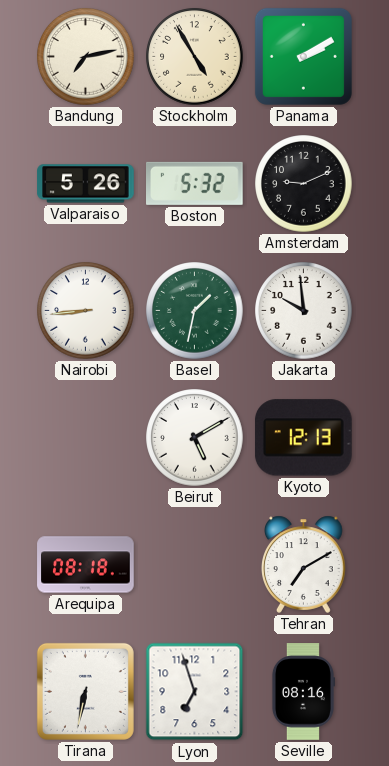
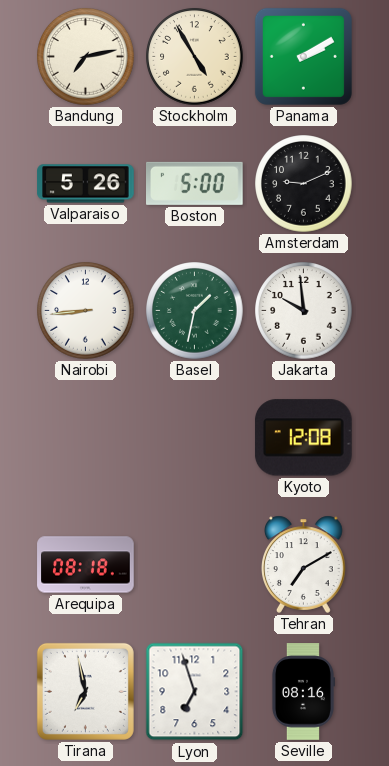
Boston: 5:32 -> 5:00
Beirut: 5:10 -> none
Kyoto: 12:13 -> 12:08
Tirana: 6:32 -> 6:58
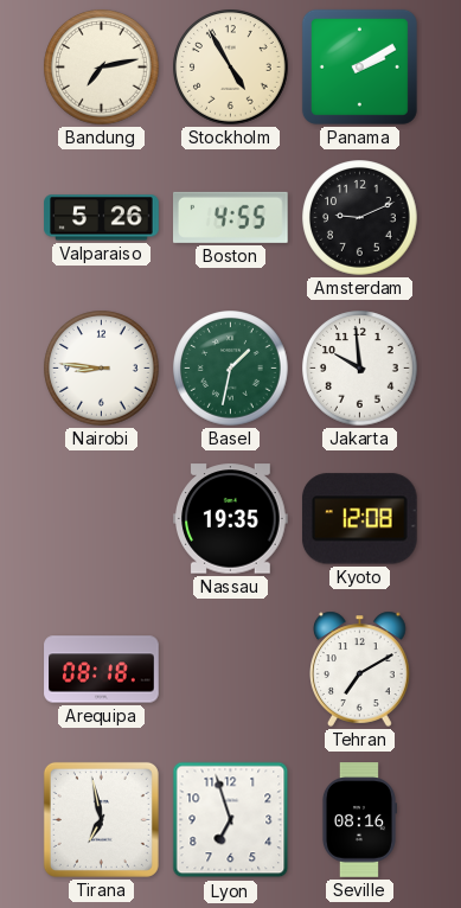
Boston: 5:00 -> 4:55
Nairobi: 8:44 -> 8:46
Nassau: none -> 19:35
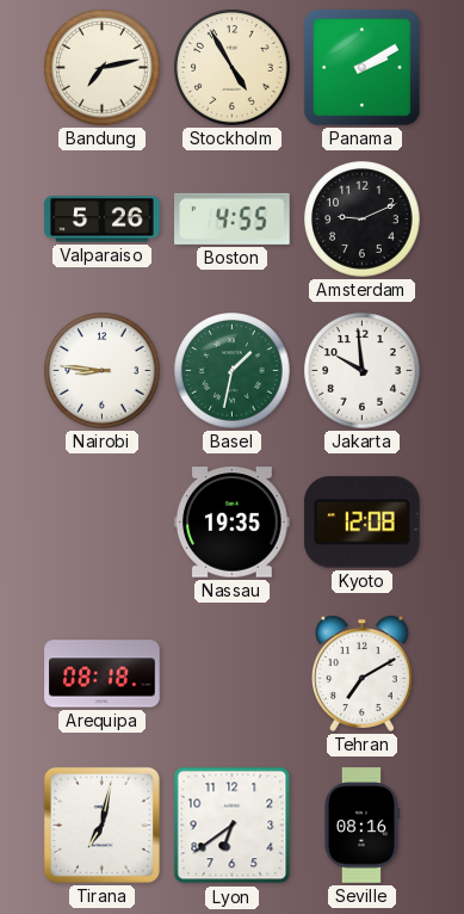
Tirana: 6:58 -> 7:02
Lyon: 6:57 -> 6:39
